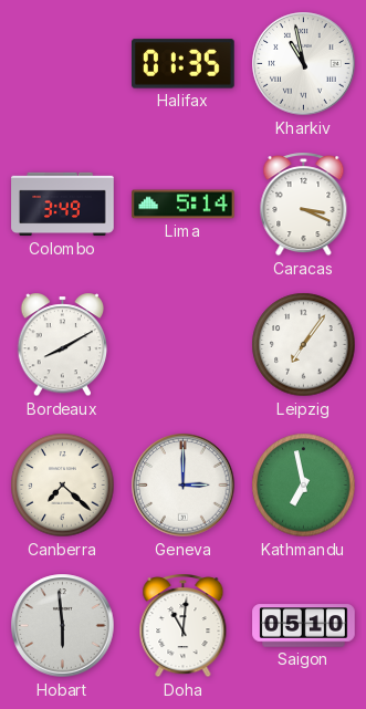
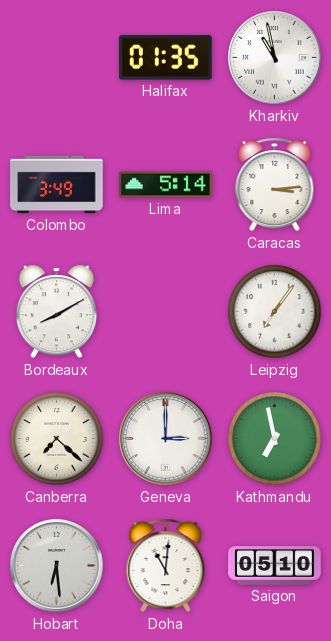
Caracas: 3:19 -> 3:14
Hobart: 5:59 -> 6:29
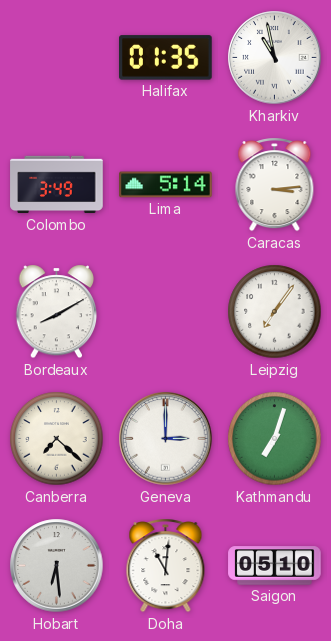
Kathmandu: 6:58 -> 7:03
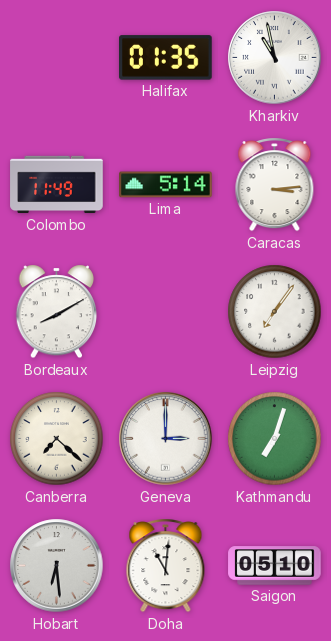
Colombo: 3:49 -> 11:49
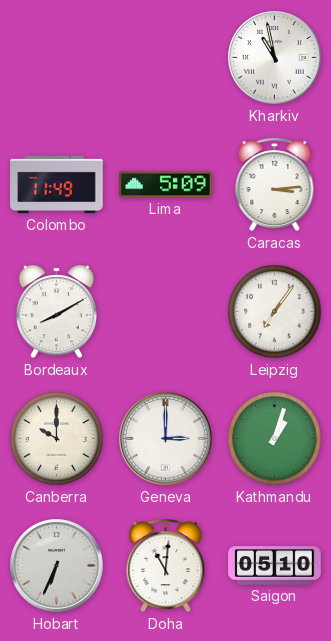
Halifax: 01:35 -> none
Lima: 5:14 -> 5:09
Canberra: 7:22 -> 10:00
Kathmandu: 7:03 -> 1:03
Hobart: 6:29 -> 6:34
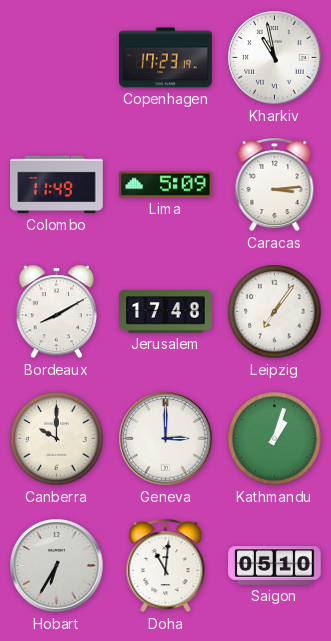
Copenhagen: none -> 17:23
Jerusalem: none -> 17:48
Hobart: 6:34 -> 6:35
